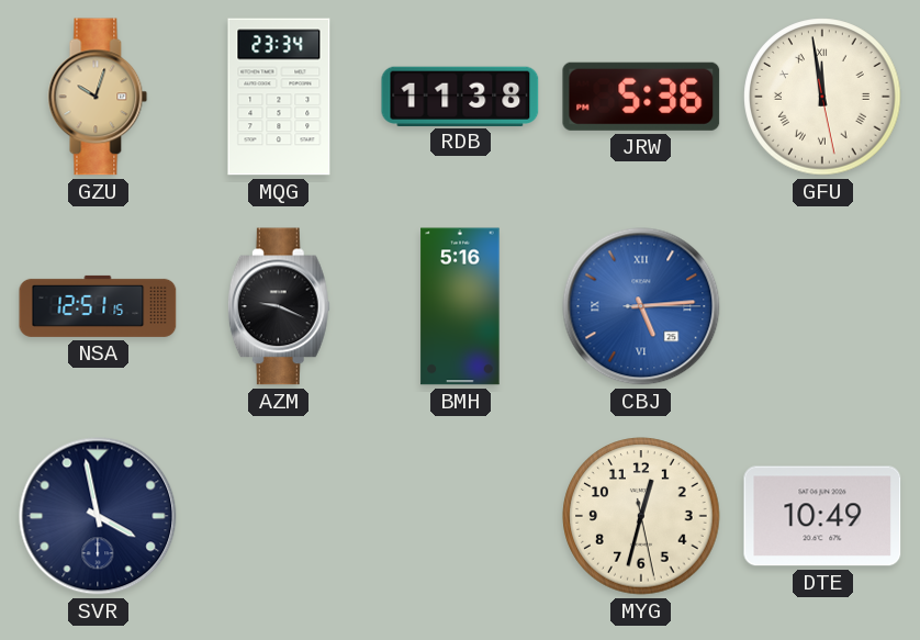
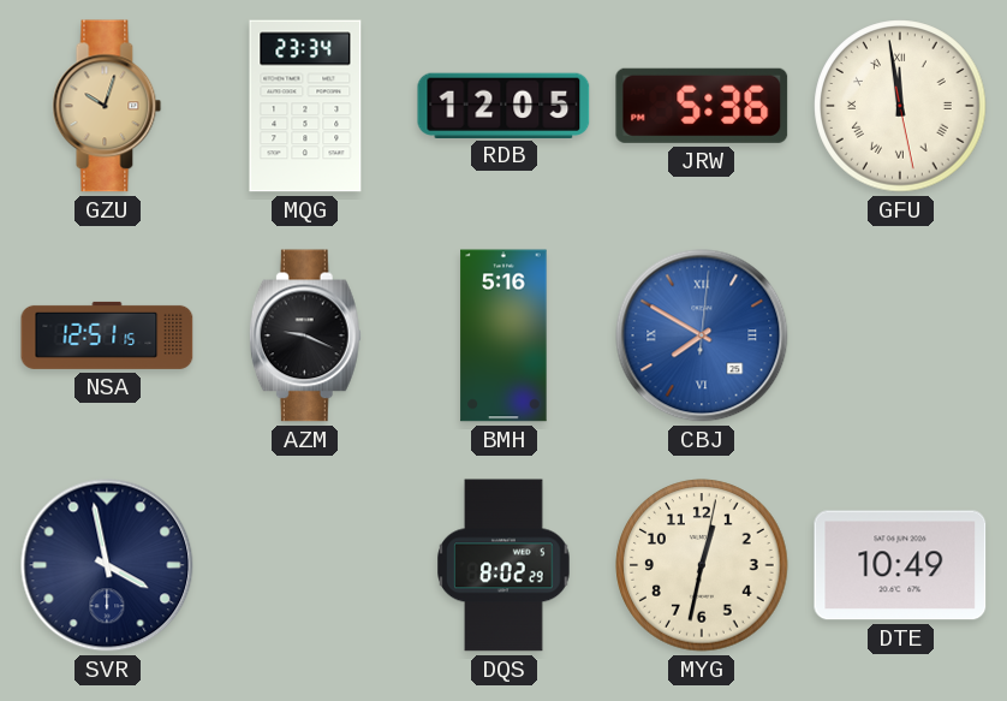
RDB: 11:38 -> 12:05
CBJ: 5:14 -> 7:50
DQS: none -> 8:02
MYG: 12:32:28 -> 12:32:02
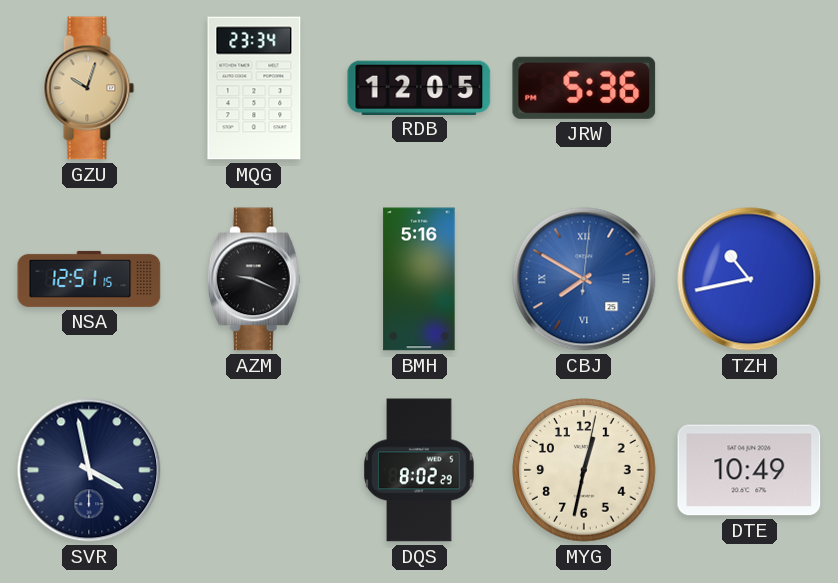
GFU: 11:58 -> none
TZH: none -> 10:43
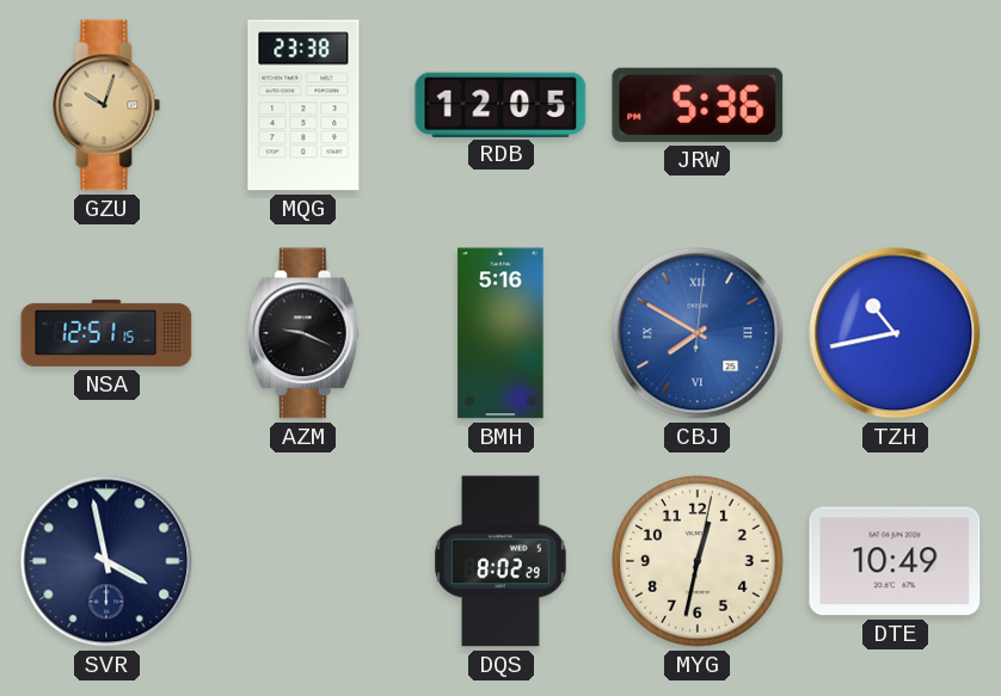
MQG: 23:34 -> 23:38
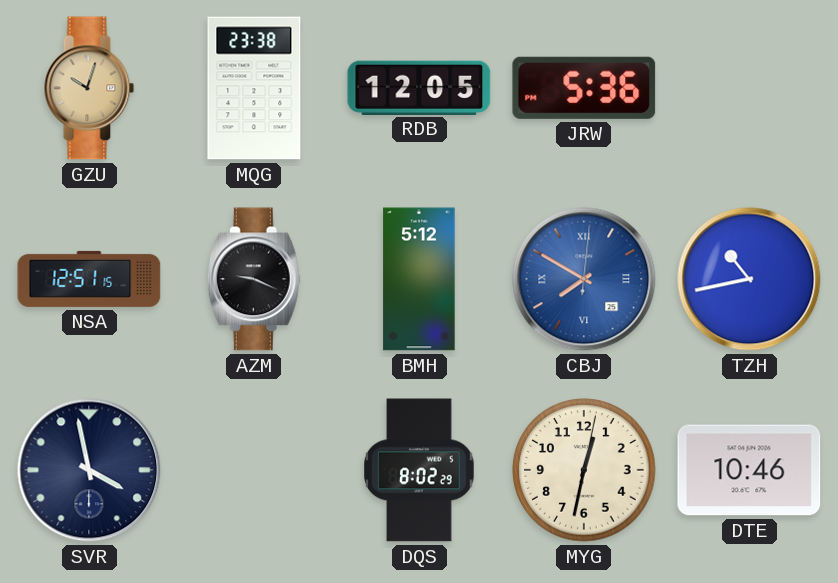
BMH: 5:16 -> 5:12
DTE: 10:49 -> 10:46
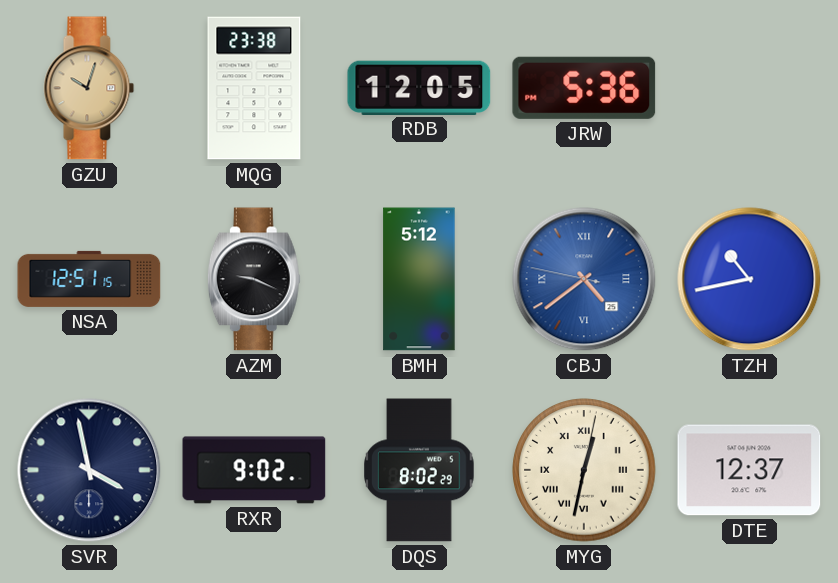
CBJ: 7:50 -> 4:38
RXR: none -> 9:02
MYG numerals: Arabic -> Roman
DTE: 10:46 -> 12:37
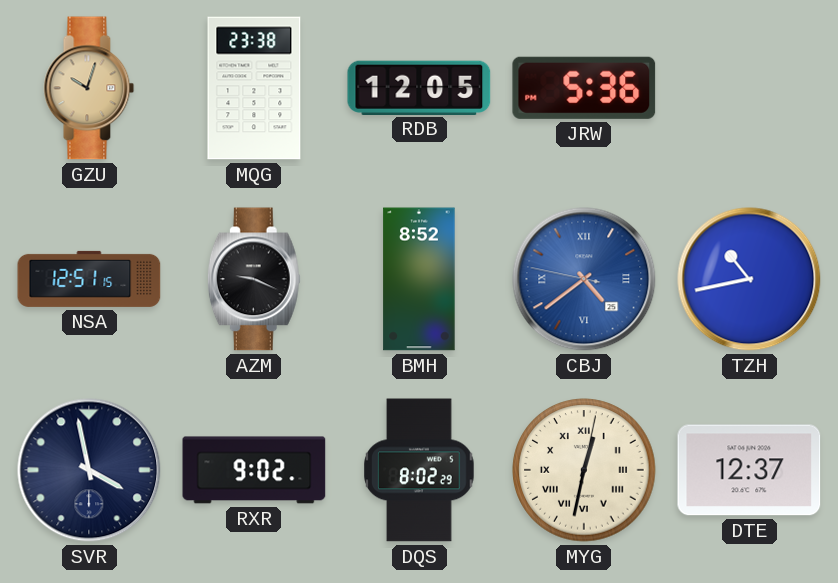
BMH: 5:12 -> 8:52
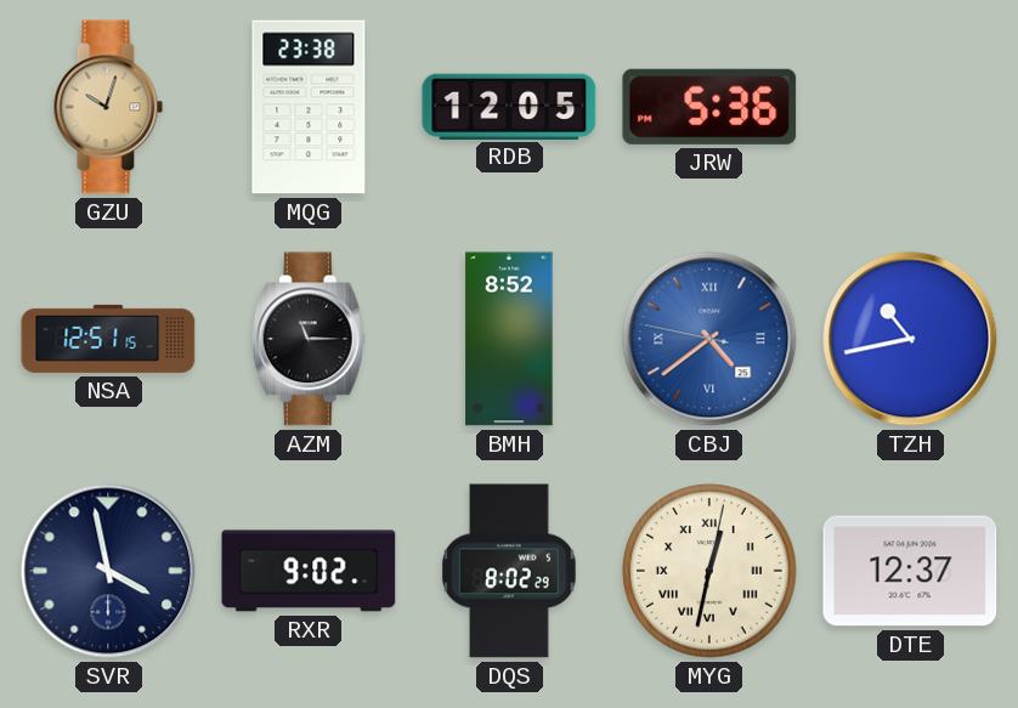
AZM: 9:19 -> 11:15
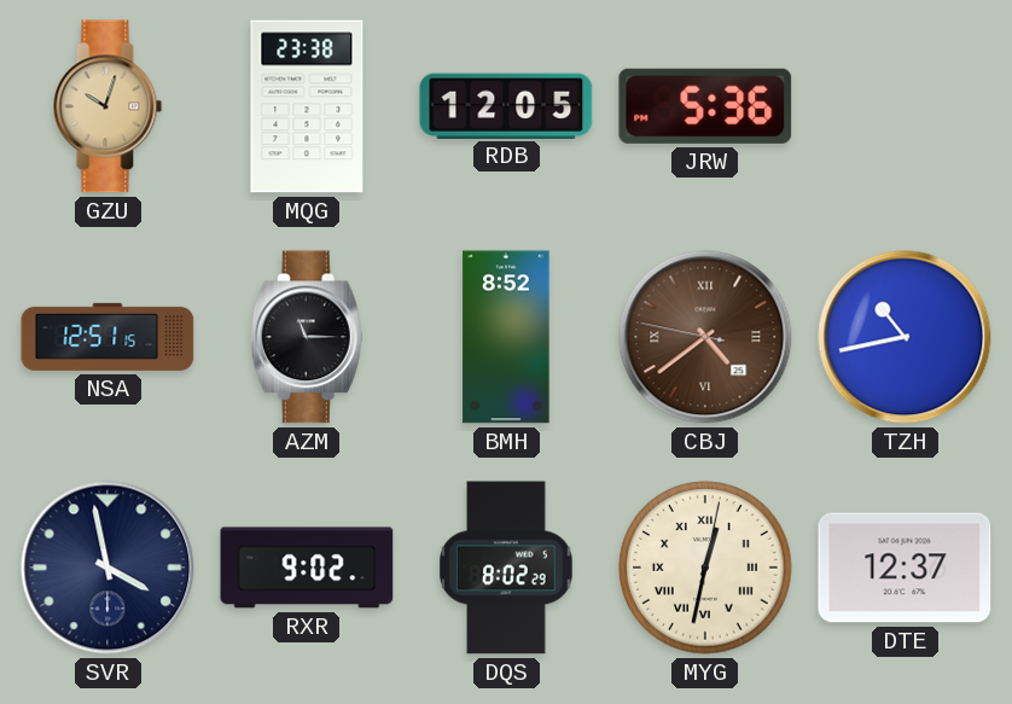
CBJ dial: blue -> brown
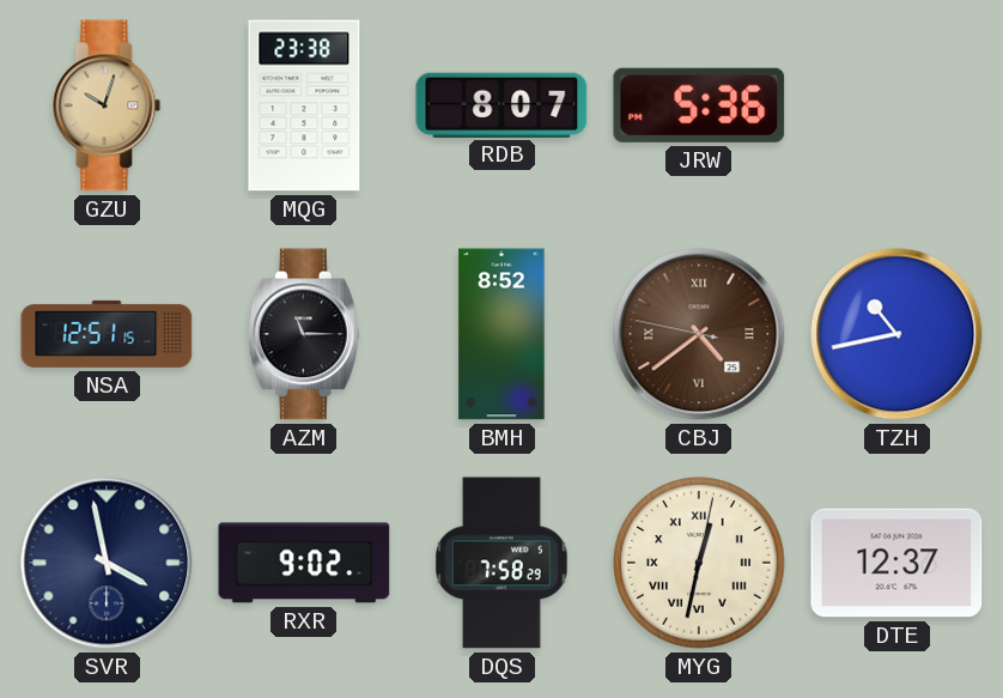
RDB: 12:05 -> 8:07
DQS: 8:02 -> 7:58
